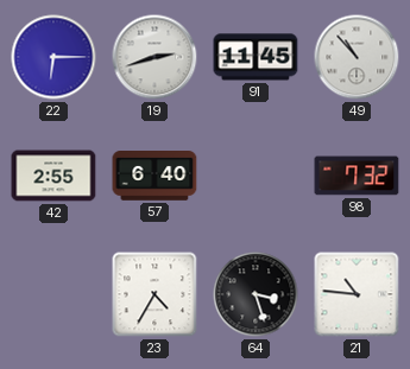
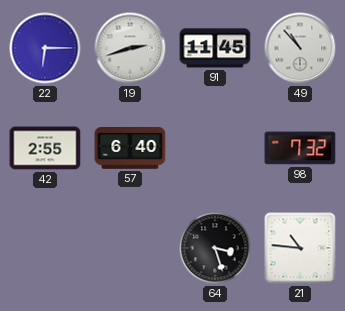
23: 4:35 -> none
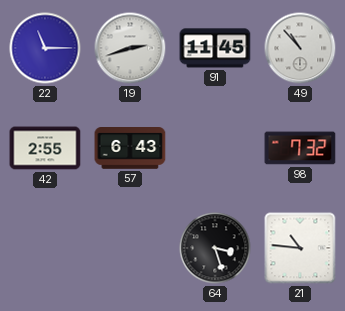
22: 6:15 -> 11:15
57: 6:40 -> 6:43
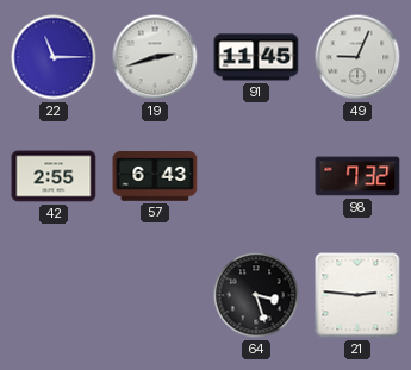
49: 10:53 -> 9:04
21: 10:46 -> 2:46
